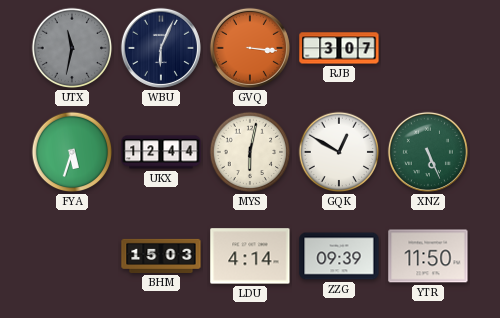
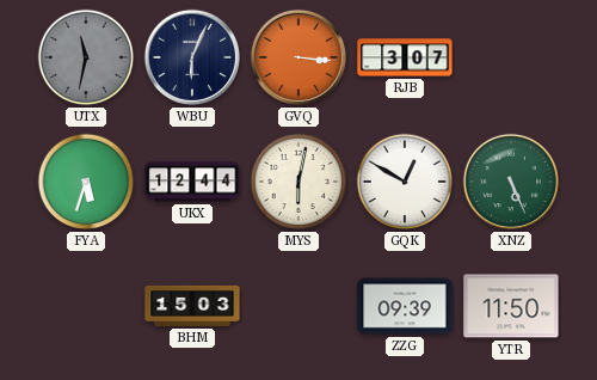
LDU: 4:14 -> none
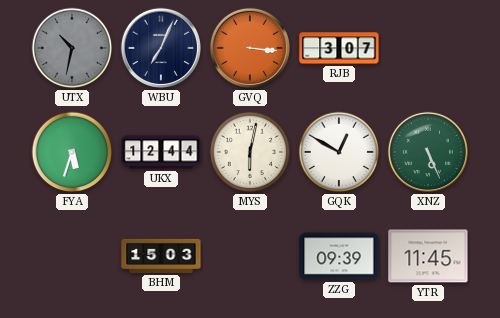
UTX: 11:32 -> 10:32
WBU: 6:04 -> 7:04
YTR: 11:50 -> 11:45
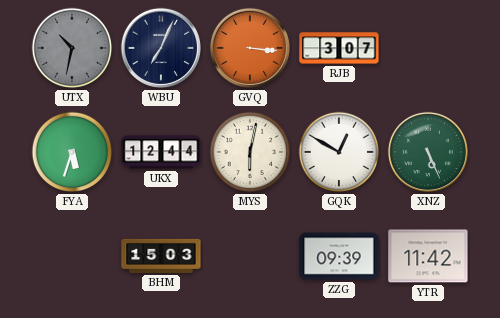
YTR: 11:45 -> 11:42
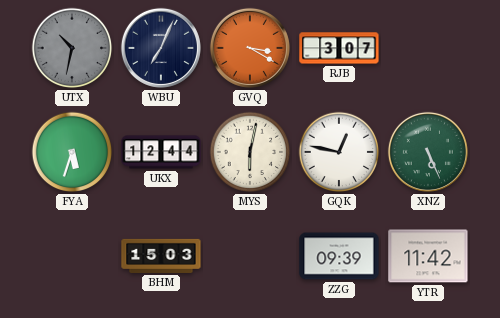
GVQ: 3:16 -> 3:20
GQK: 12:50 -> 12:47
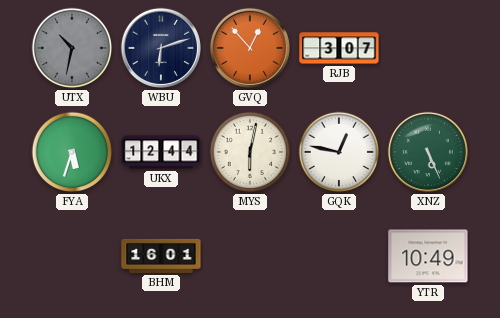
WBU: 7:04 -> 6:12
GVQ: 3:20 -> 12:53
BHM: 15:03 -> 16:01
ZZG: 09:39 -> none
YTR: 11:42 -> 10:49
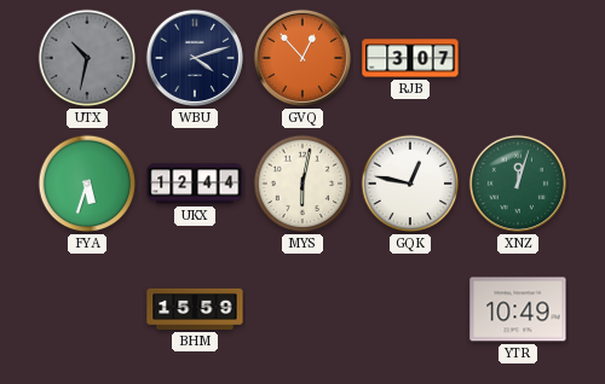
WBU: 6:12 -> 4:12
XNZ: 5:26 -> 12:03
BHM: 16:01 -> 15:59
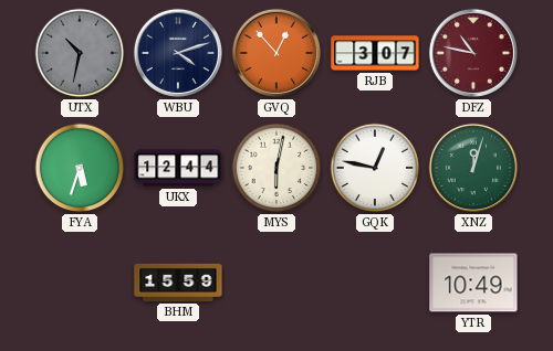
DFZ: none -> 10:47
